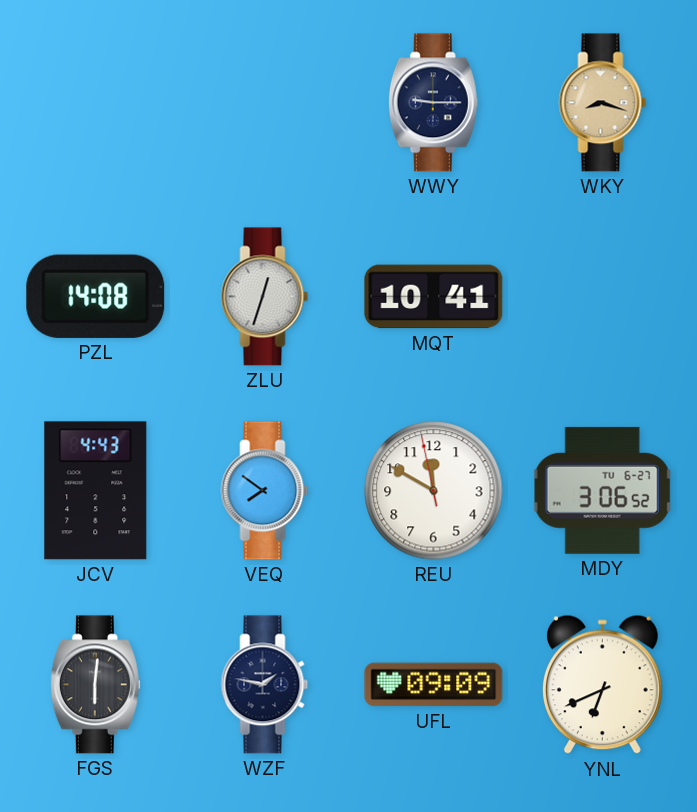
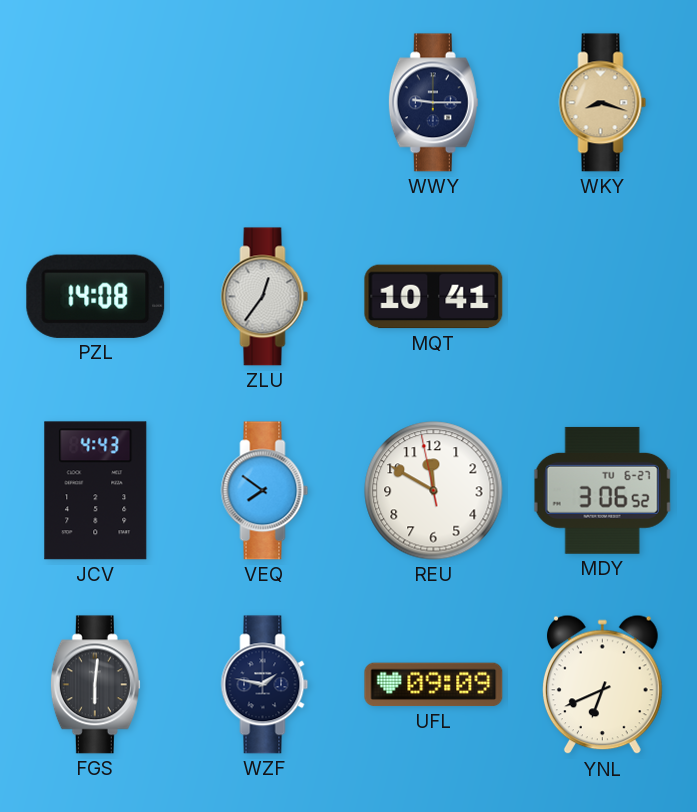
ZLU: 12:33 -> 12:36
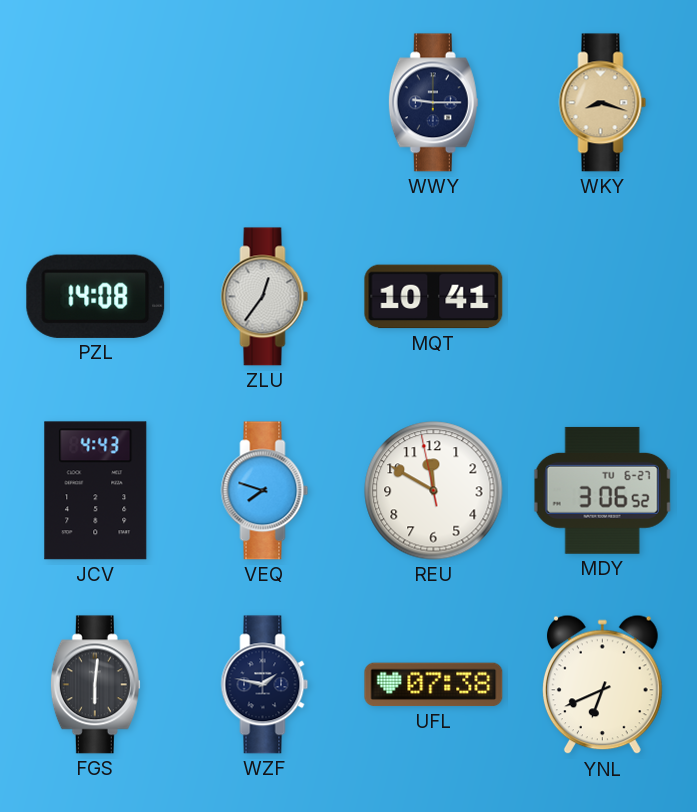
VEQ: 7:51 -> 7:48
UFL: 09:09 -> 07:38
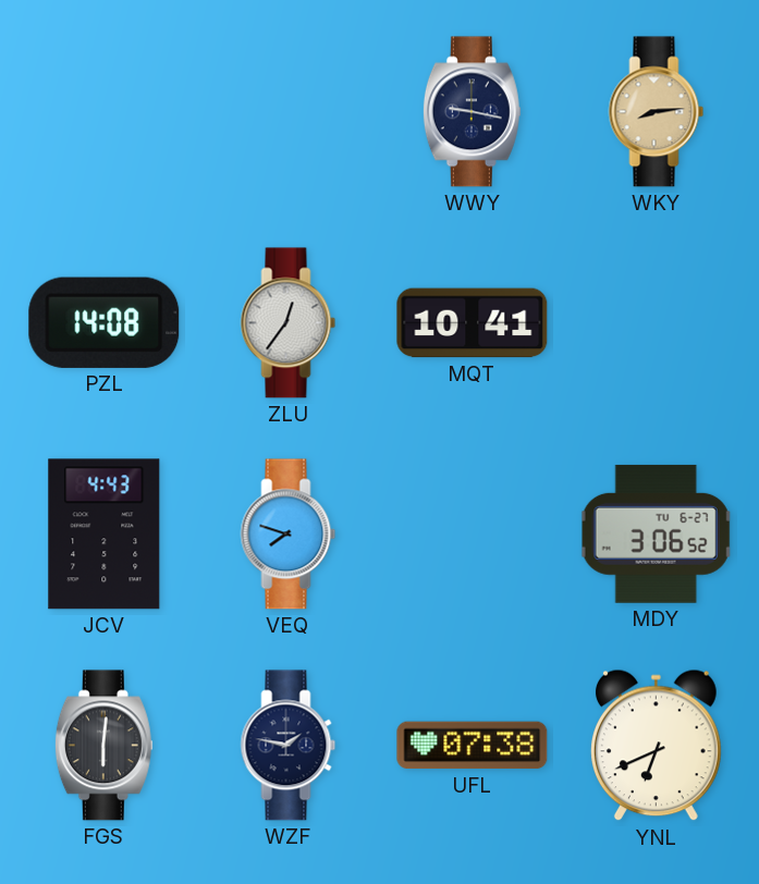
WWY: 9:15 -> 9:17
WKY: 8:18 -> 8:14
REU: 11:49 -> none
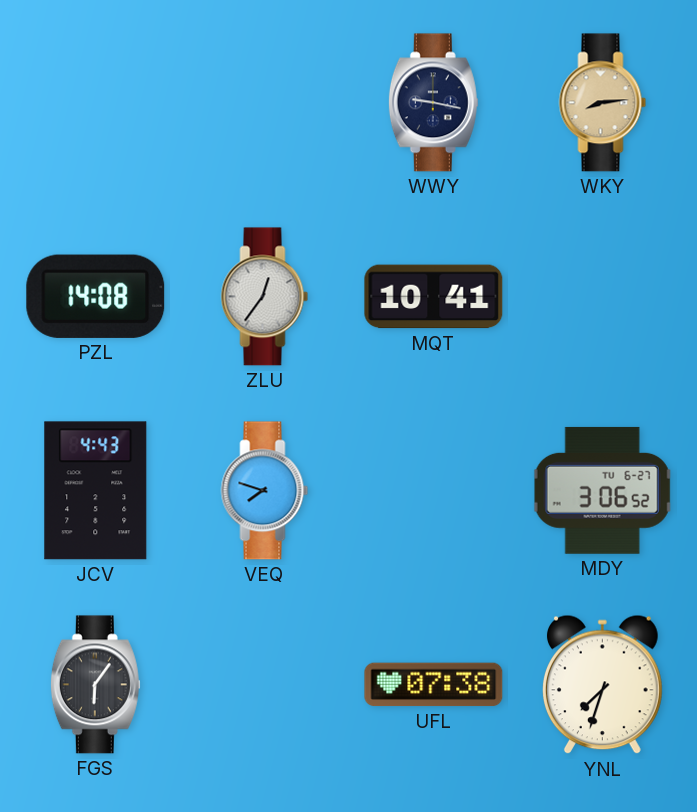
FGS: 6:01 -> 6:06
WZF: 1:47 -> none
YNL: 6:41 -> 7:33
